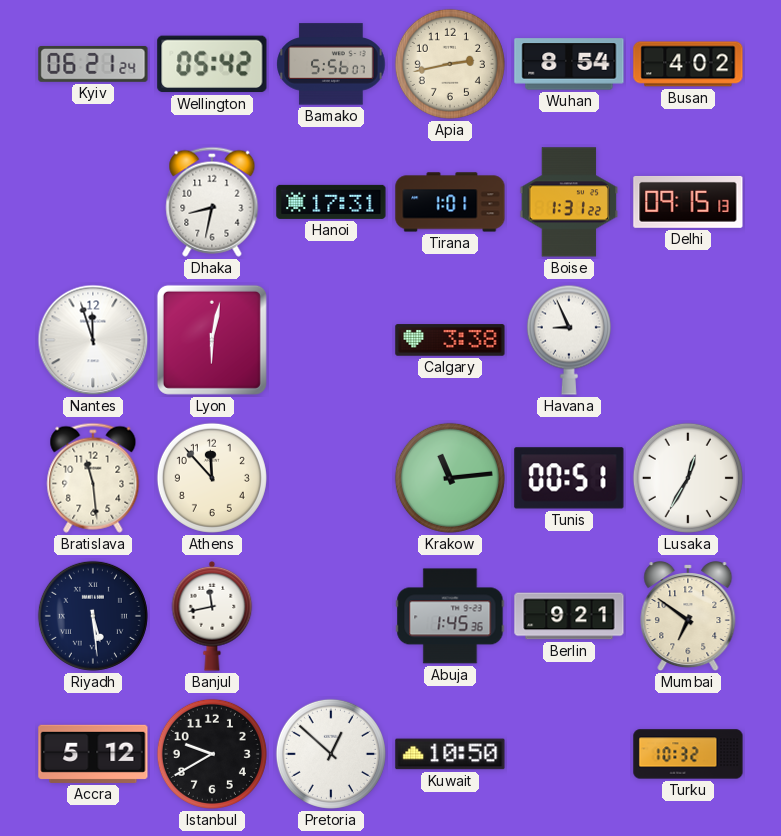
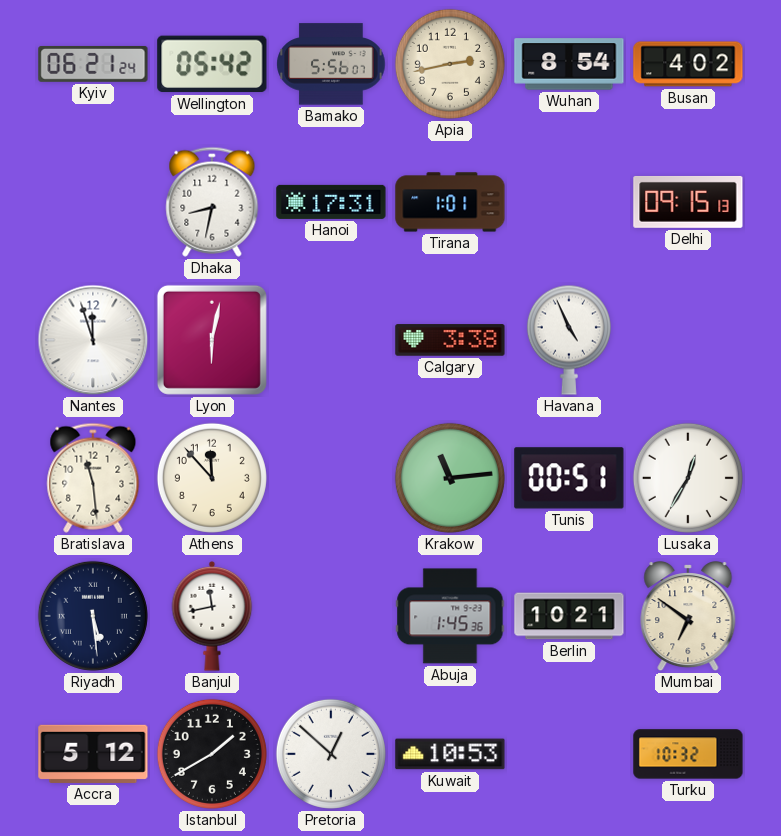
Boise: 1:31 -> none
Havana: 8:56 -> 4:56
Berlin: 9:21 -> 10:21
Istanbul: 9:40 -> 1:40
Kuwait: 10:50 -> 10:53
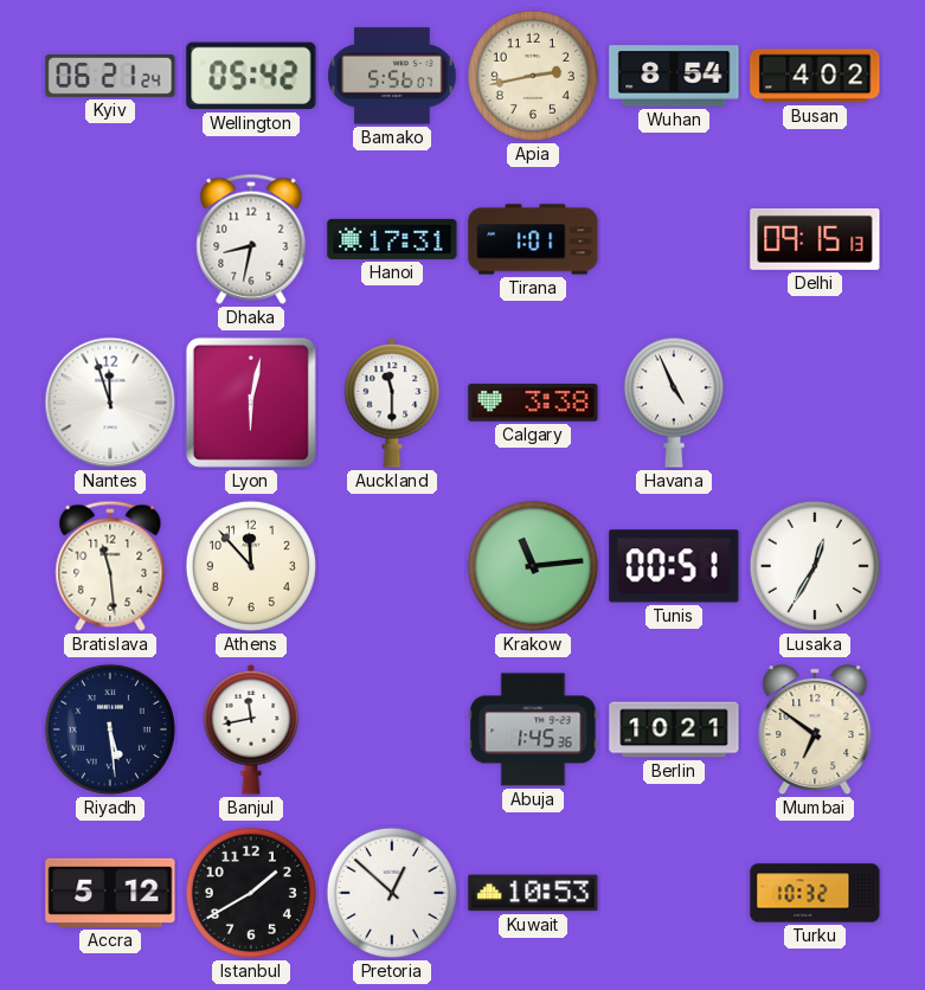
Auckland: none -> 11:30
